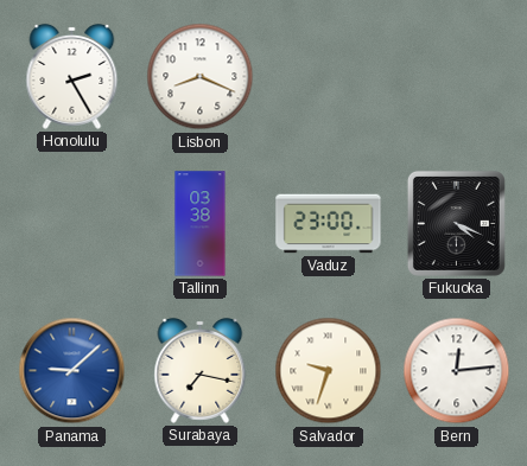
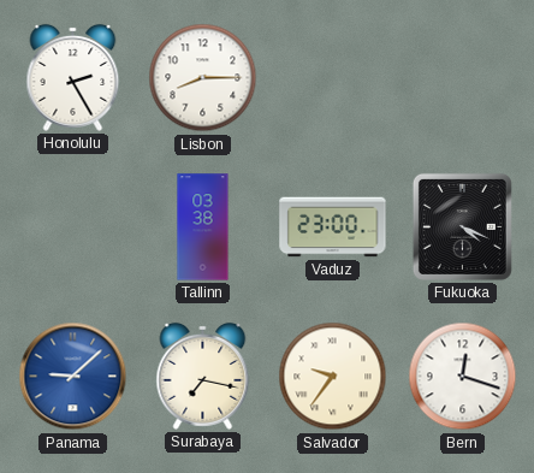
Lisbon: 8:19 -> 8:15
Salvador: 9:33 -> 9:36
Bern: 12:14 -> 12:18
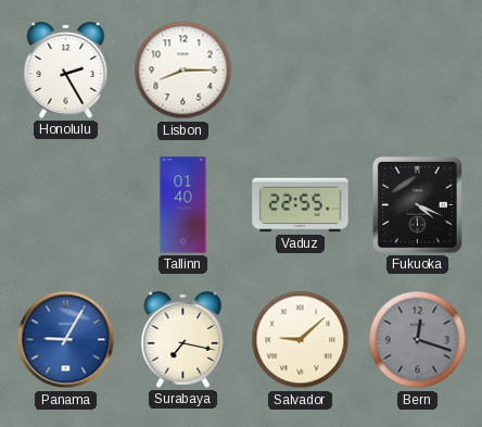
Tallinn: 03:38 -> 01:40
Vaduz: 23:00 -> 22:55
Panama: 9:08 -> 9:05
Salvador: 9:36 -> 9:08
Bern dial: white -> grey
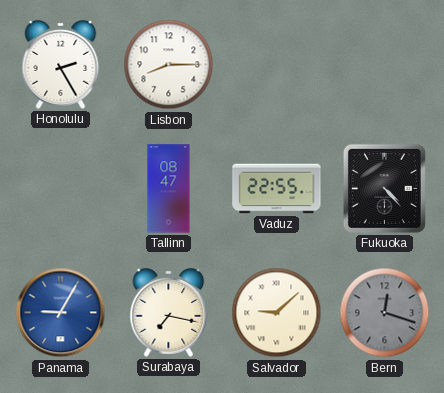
Tallinn: 01:40 -> 08:47
Fukuoka: 4:19 -> 4:23
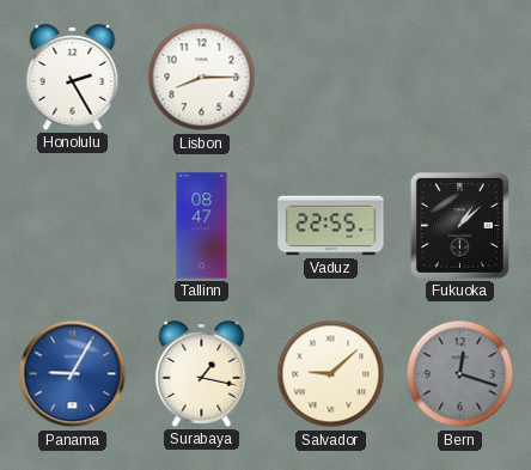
Fukuoka: 4:23 -> 1:08
Surabaya: 7:17 -> 1:17
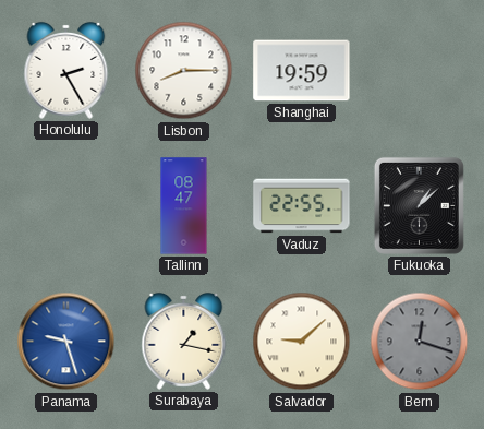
Shanghai: none -> 19:59
Panama: 9:05 -> 9:27
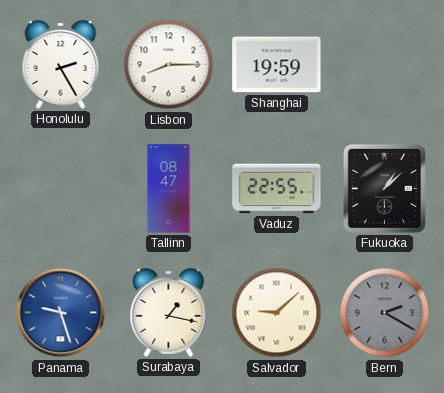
Bern: 12:18 -> 2:20
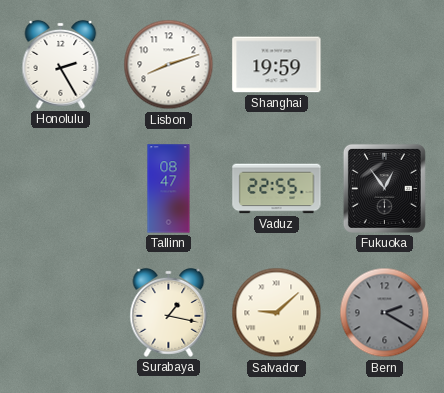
Lisbon: 8:15 -> 8:12
Fukuoka: 1:08 -> 12:54
Panama: 9:27 -> none
